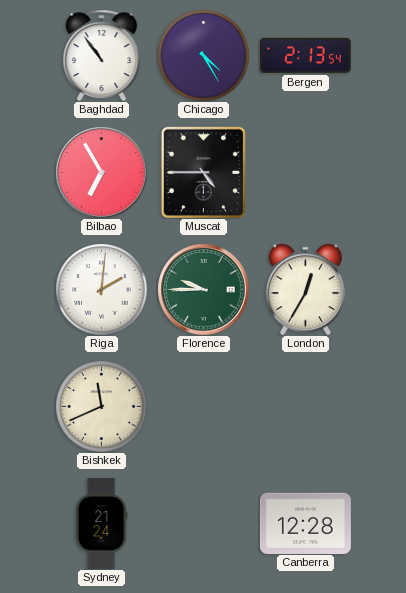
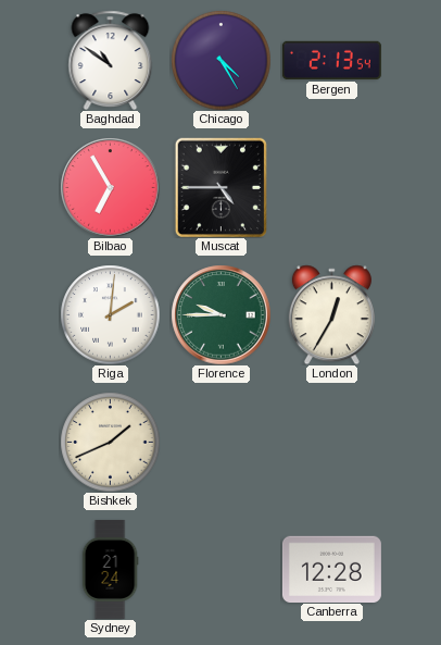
Baghdad: 10:54 -> 10:51
Bishkek: 11:41 -> 1:41
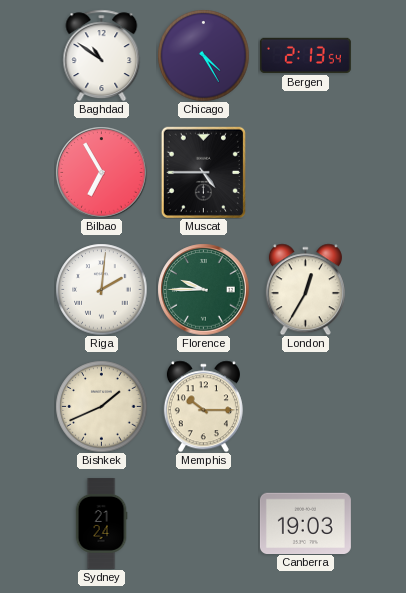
Memphis: none -> 10:15
Canberra: 12:28 -> 19:03
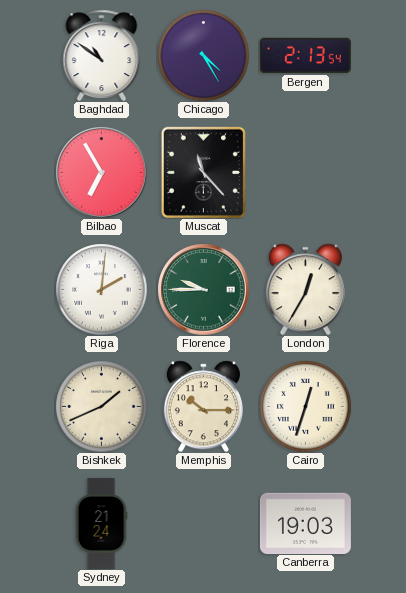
Muscat: 4:45 -> 11:23
Cairo: none -> 12:33
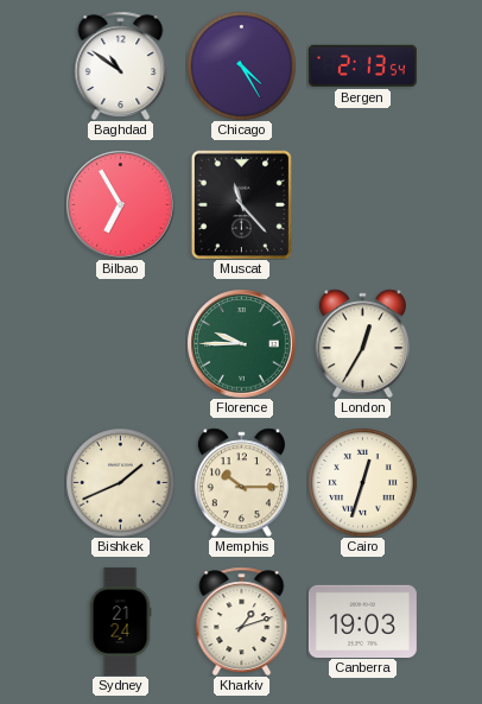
Riga: 2:01 -> none
Kharkiv: none -> 1:12
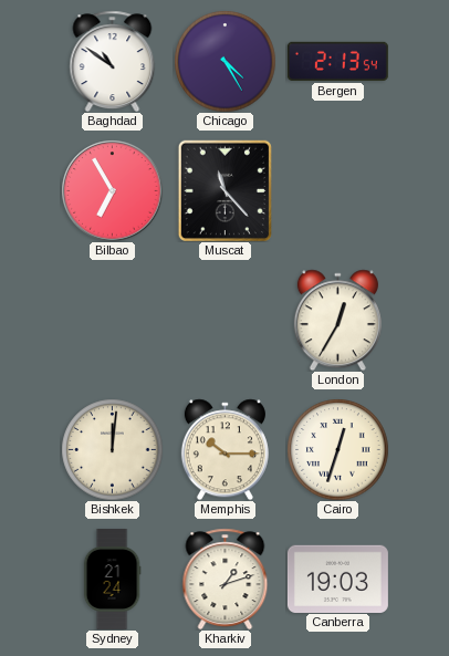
Florence: 9:45 -> none
Bishkek: 1:41 -> 12:01
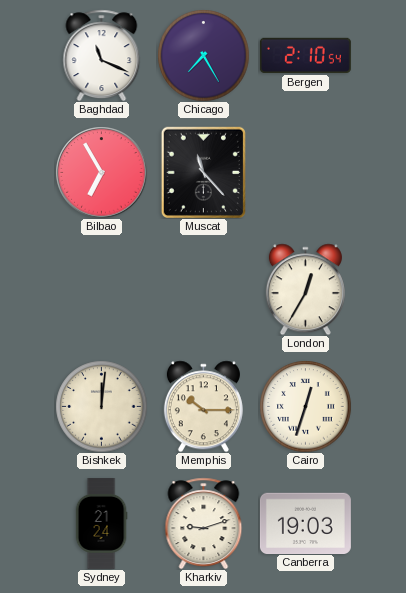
Baghdad: 10:51 -> 11:19
Chicago: 4:25 -> 7:25
Bergen: 2:13 -> 2:10
Kharkiv: 1:12 -> 9:12
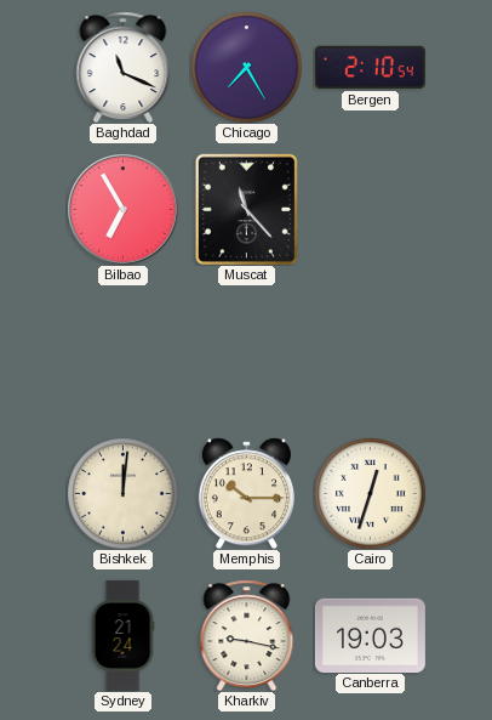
London: 12:35 -> none
Kharkiv: 9:12 -> 9:17
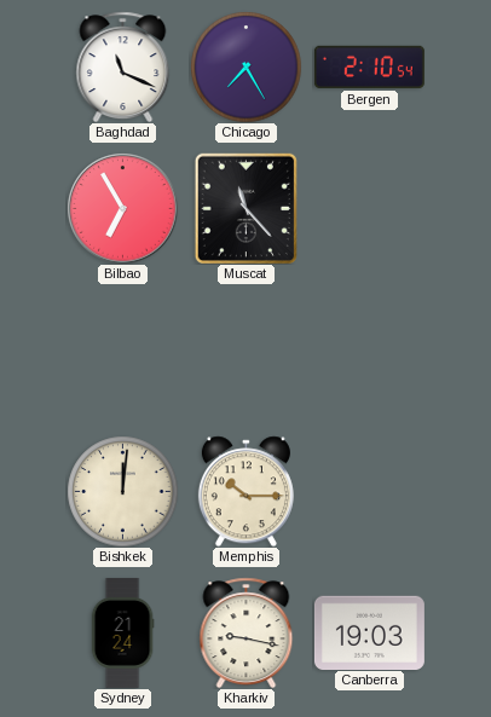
Cairo: 12:33 -> none
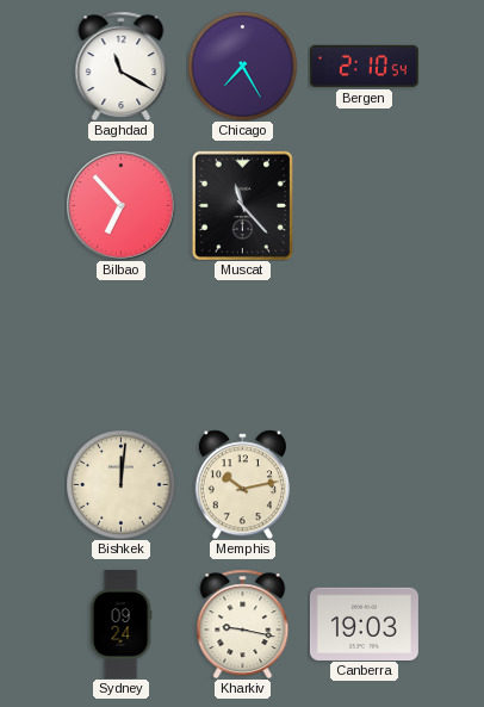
Baghdad: 11:19 -> 11:20
Bilbao: 6:55 -> 6:53
Memphis: 10:15 -> 10:13
Sydney: 21:24 -> 09:24
